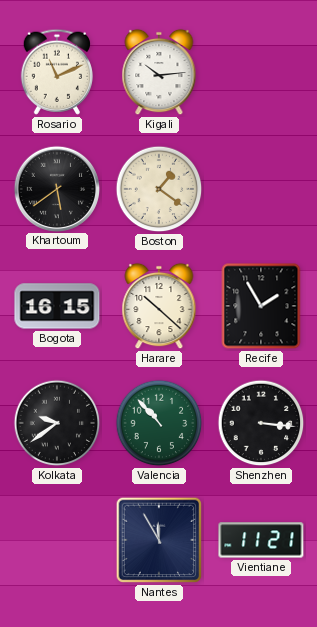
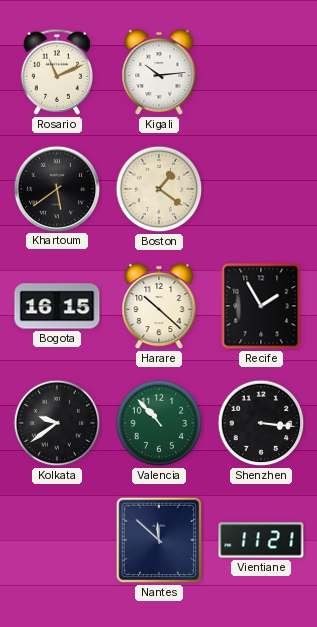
Nantes: 11:55 -> 11:52
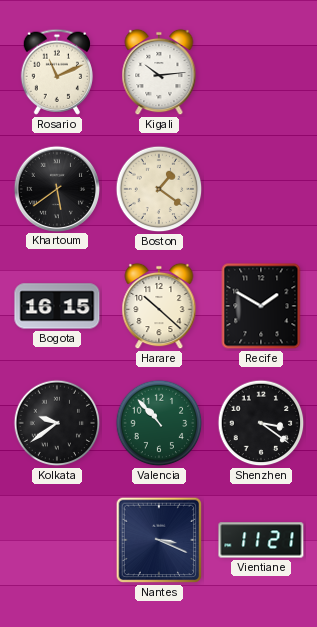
Recife: 1:55 -> 1:50
Shenzhen: 3:16 -> 3:21
Nantes: 11:52 -> 3:19
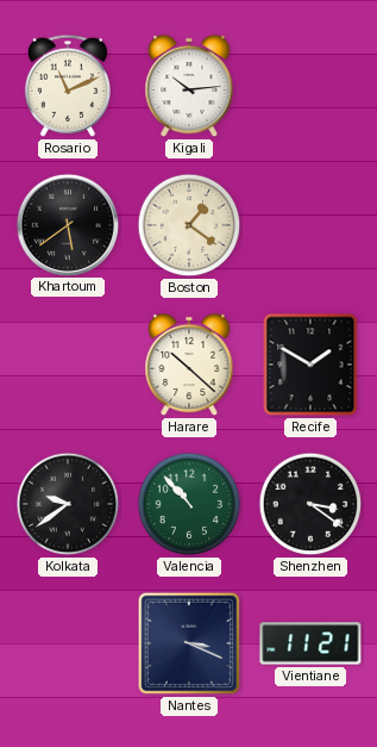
Bogota: 16:15 -> none
